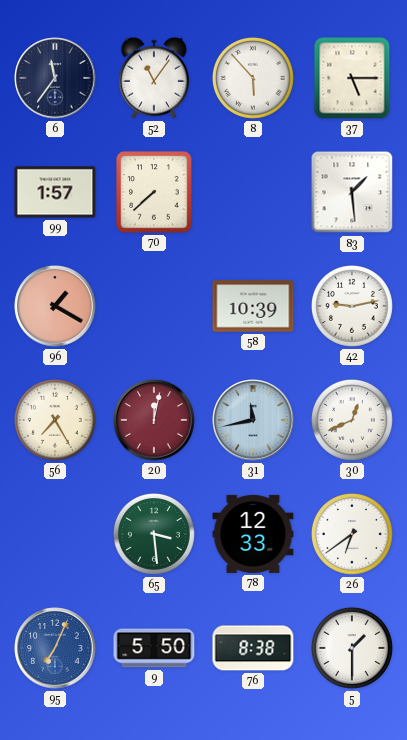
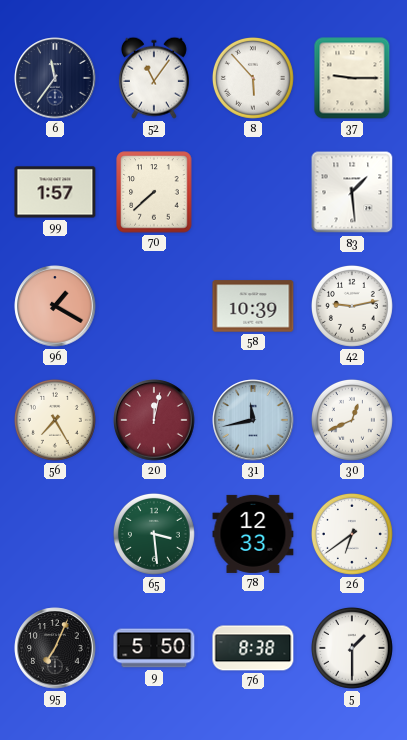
37: 5:15 -> 9:15
95 dial: blue -> black
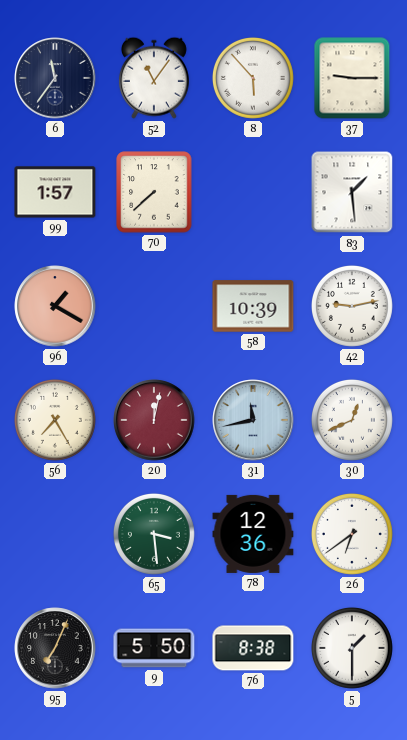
78: 12:33 -> 12:36
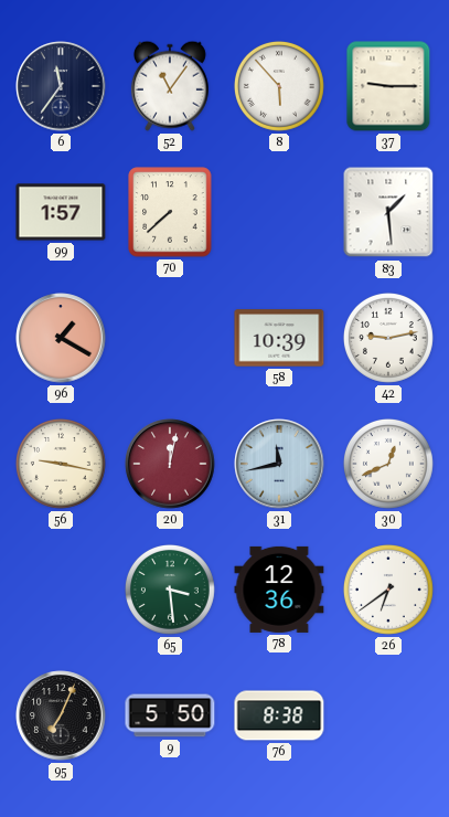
56: 7:25 -> 9:17
5: 1:30 -> none
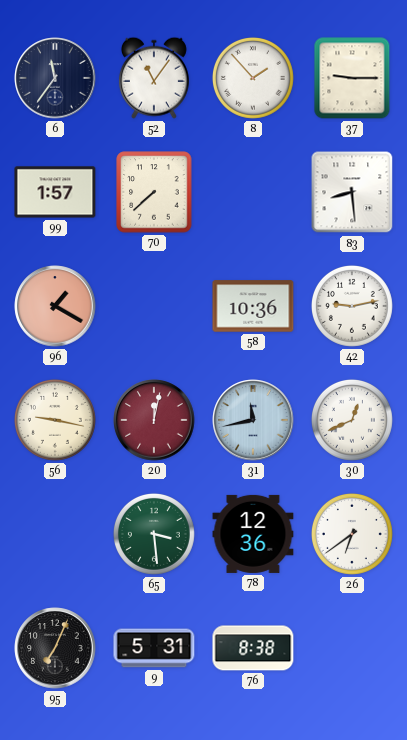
8: 5:53 -> 1:53
83: 1:29 -> 8:29
58: 10:39 -> 10:36
9: 5:50 -> 5:31
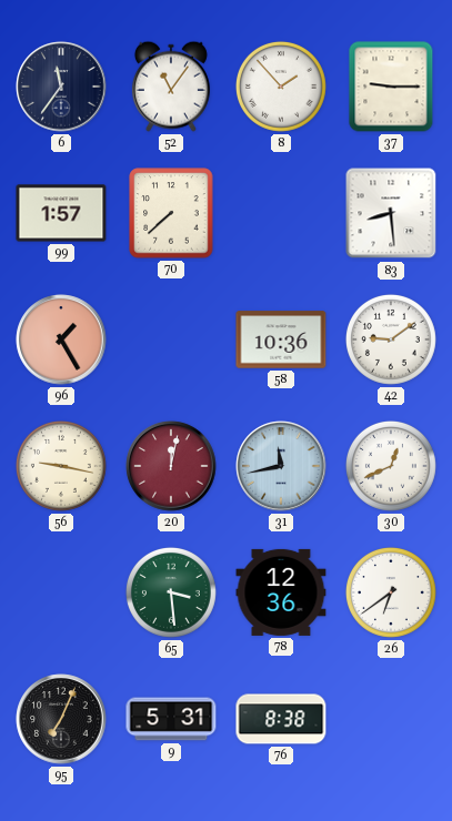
96: 1:20 -> 1:25
42: 9:13 -> 9:09
